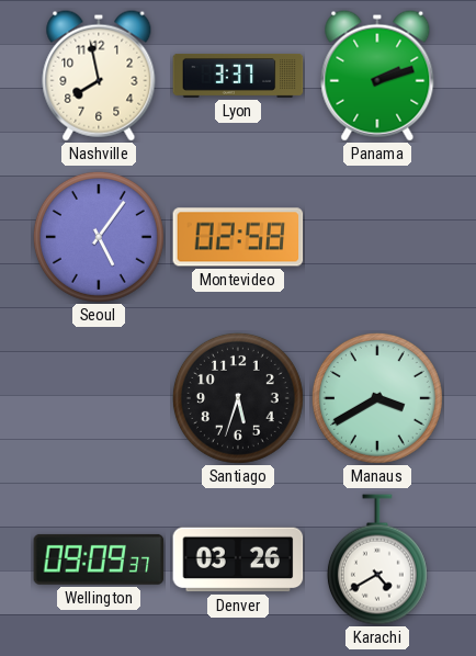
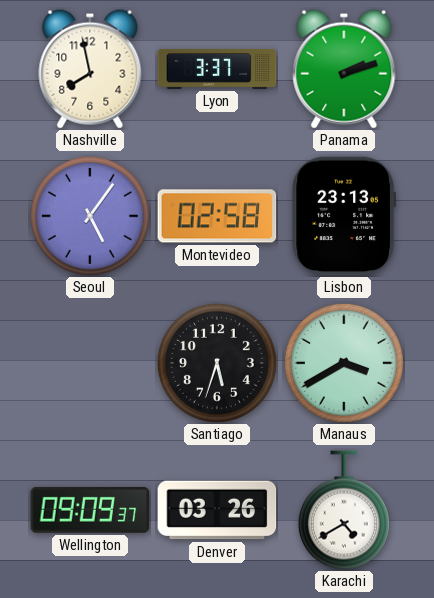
Lisbon: none -> 23:13
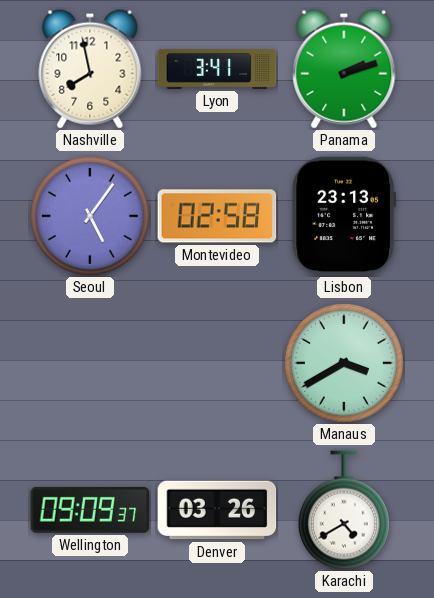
Lyon: 3:37 -> 3:41
Santiago: 5:33 -> none
